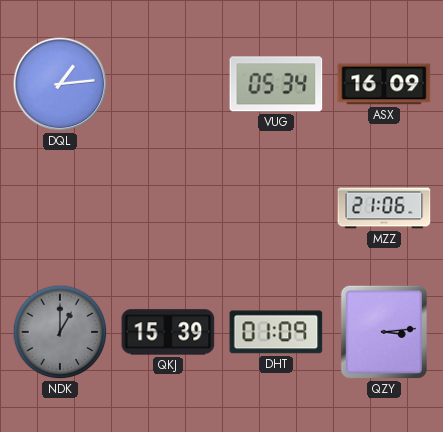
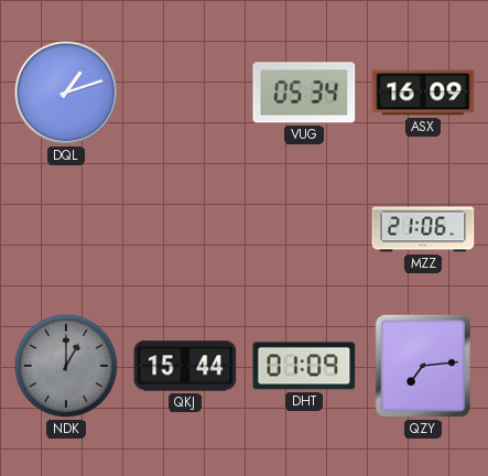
DQL: 1:14 -> 1:12
QKJ: 15:39 -> 15:44
QZY: 3:14 -> 7:14
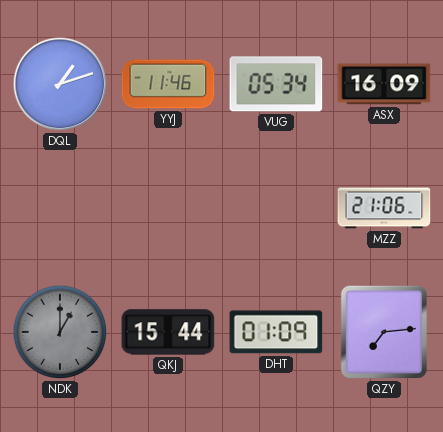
YYJ: none -> 11:46
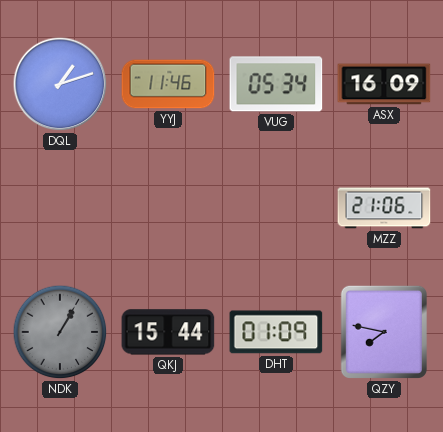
NDK: 1:00 -> 1:05
QZY: 7:14 -> 7:47
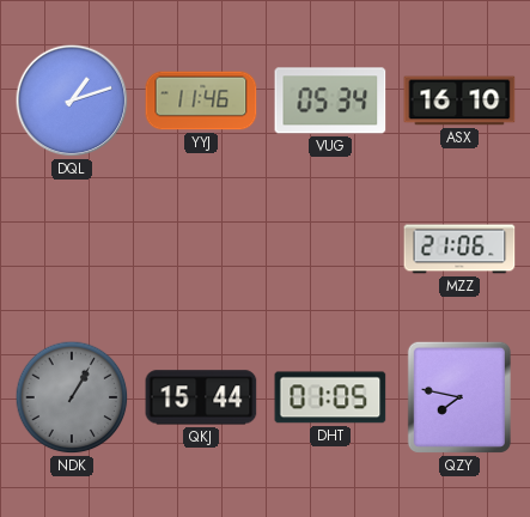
ASX: 16:09 -> 16:10
DHT: 01:09 -> 01:05
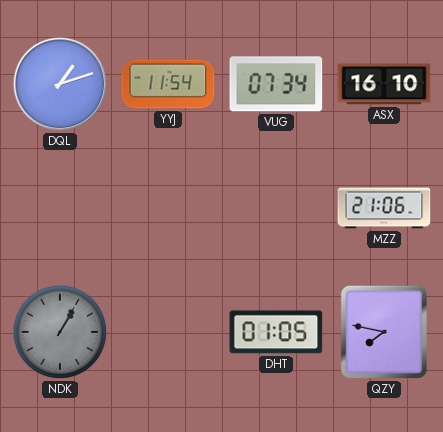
YYJ: 11:46 -> 11:54
VUG: 05:34 -> 07:34
QKJ: 15:44 -> none
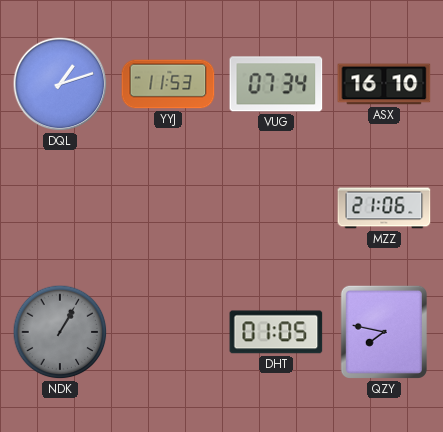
YYJ: 11:54 -> 11:53
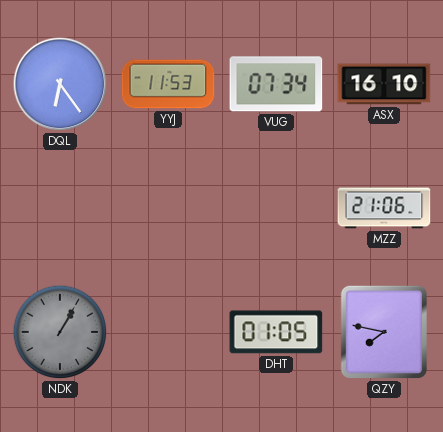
DQL: 1:12 -> 6:24
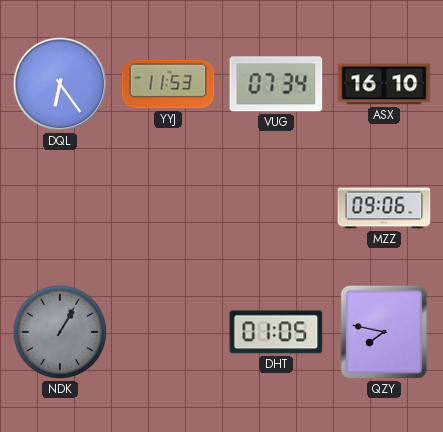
MZZ: 21:06 -> 09:06
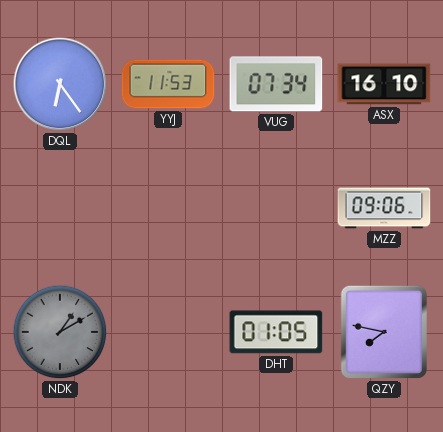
NDK: 1:05 -> 1:10
